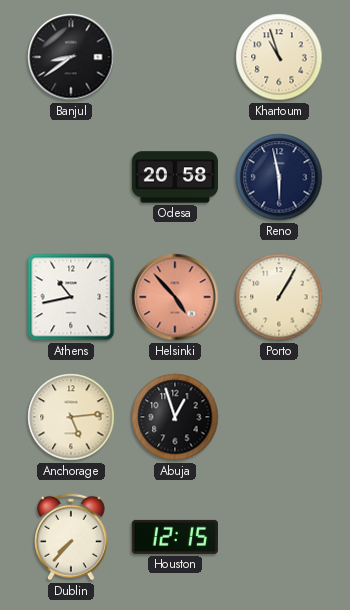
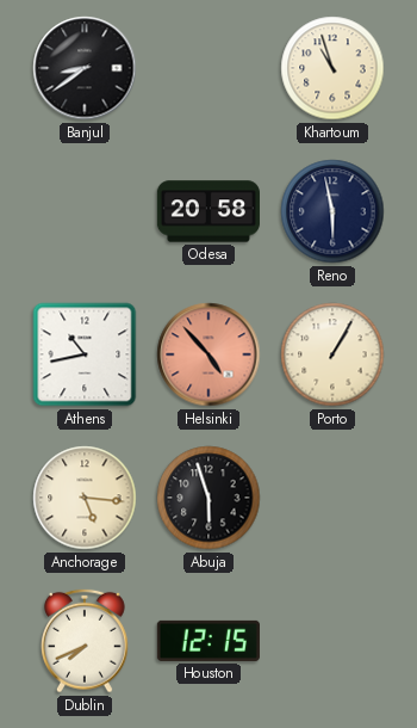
Anchorage: 5:14 -> 5:16
Abuja: 12:57 -> 5:57
Dublin: 7:37 -> 7:41
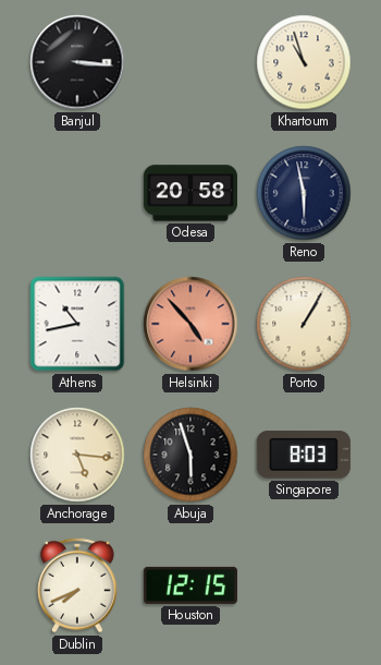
Banjul: 8:39 -> 3:16
Singapore: none -> 8:03
